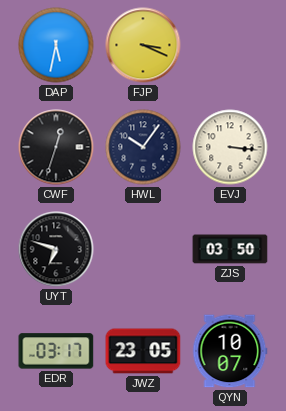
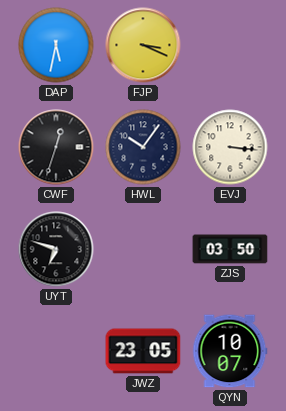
EDR: 03:17 -> none
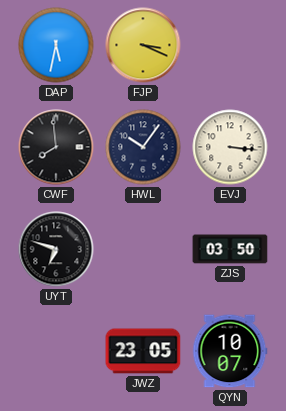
CWF: 12:33 -> 7:59
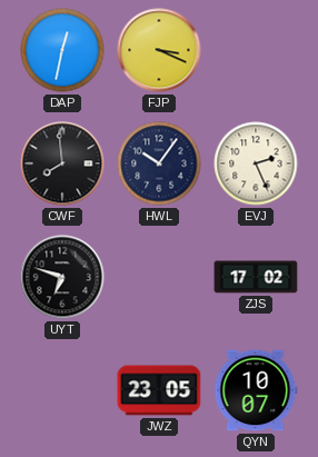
DAP: 5:32 -> 12:32
EVJ: 3:16 -> 2:26
ZJS: 03:50 -> 17:02
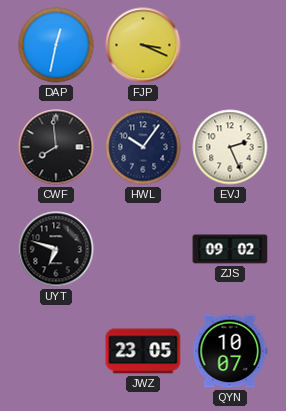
ZJS: 17:02 -> 09:02
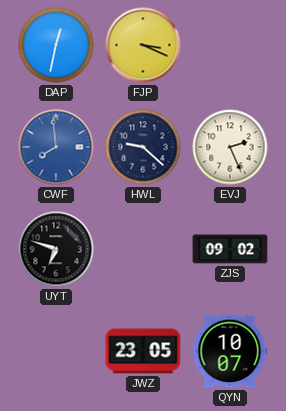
CWF dial: black -> blue
HWL: 10:06 -> 9:22
